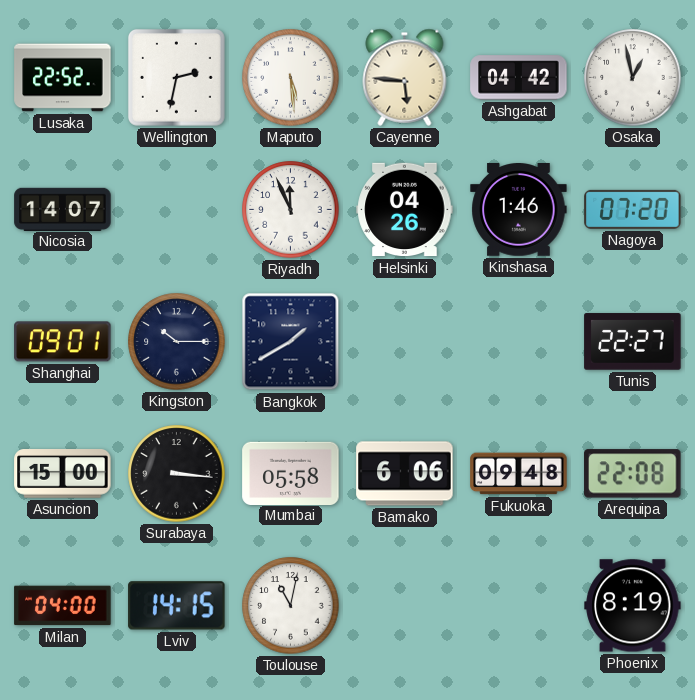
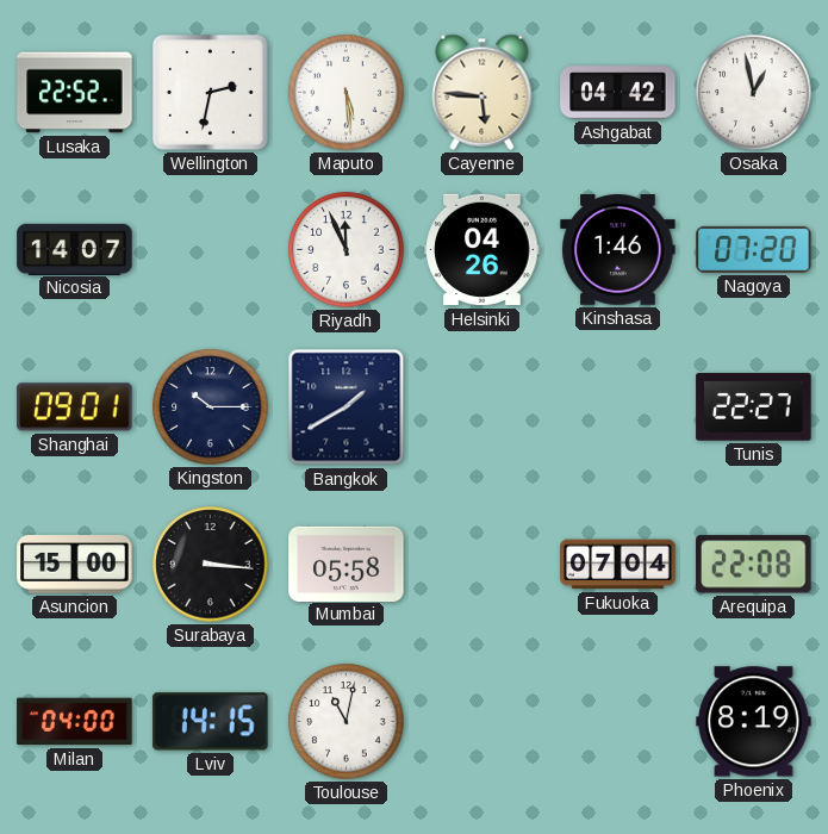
Bamako: 6:06 -> none
Fukuoka: 09:48 -> 07:04
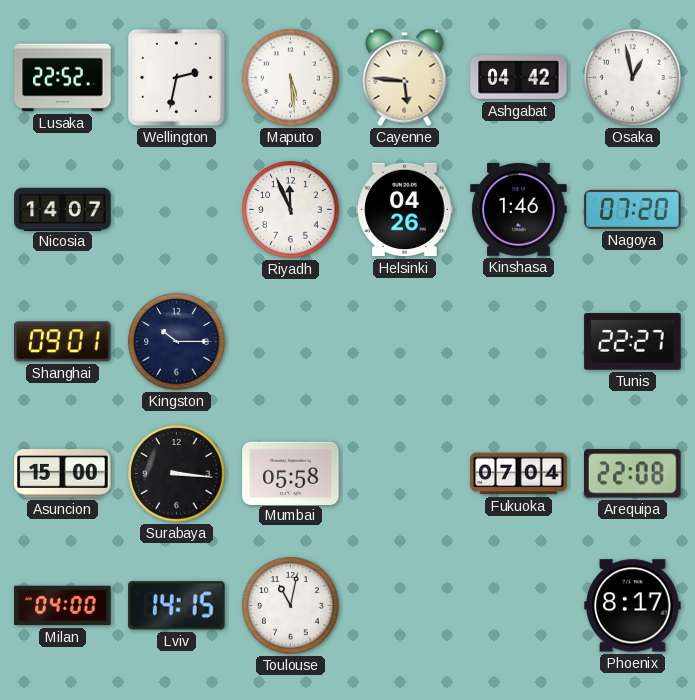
Bangkok: 1:40 -> none
Phoenix: 8:19 -> 8:17
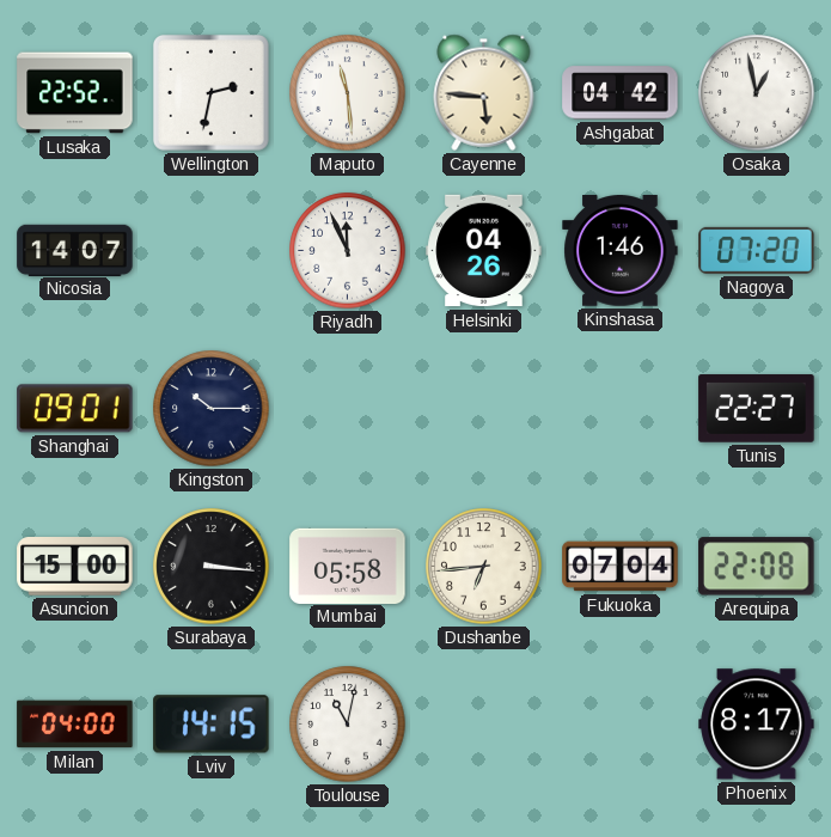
Maputo: 5:29 -> 11:29
Dushanbe: none -> 6:44
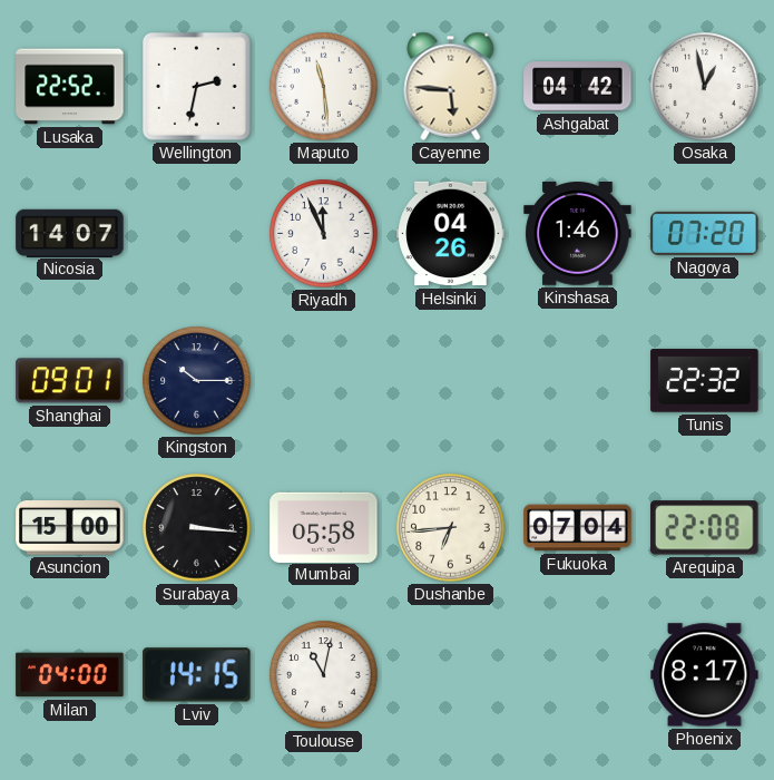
Tunis: 22:27 -> 22:32
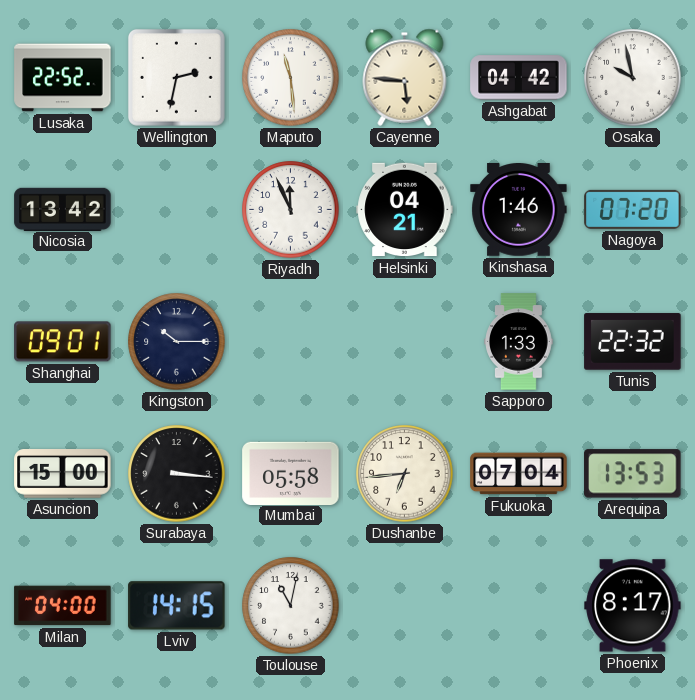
Osaka: 12:58 -> 9:58
Nicosia: 14:07 -> 13:42
Helsinki: 04:26 -> 04:21
Sapporo: none -> 1:33
Arequipa: 22:08 -> 13:53
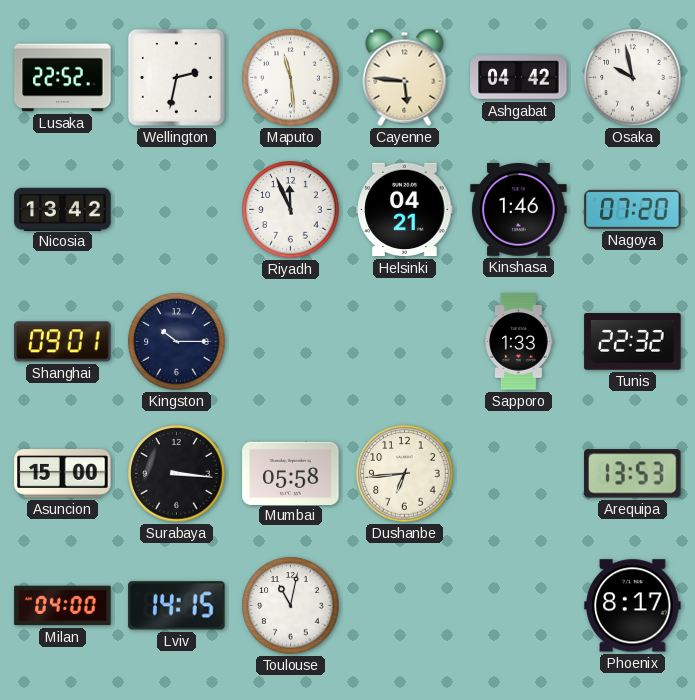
Fukuoka: 07:04 -> none
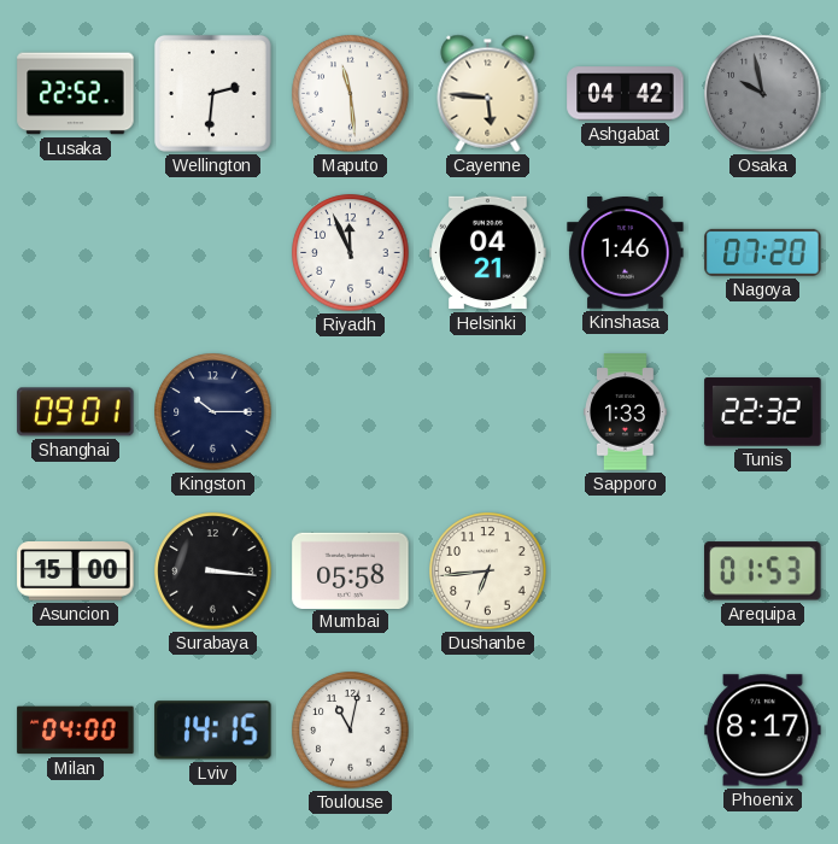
Wellington: 2:32 -> 2:31
Osaka dial: white -> grey
Nicosia: 13:42 -> none
Arequipa: 13:53 -> 01:53
